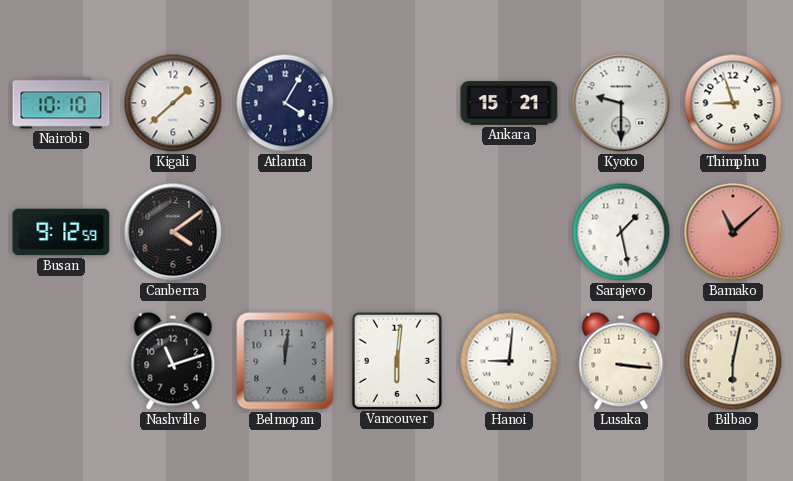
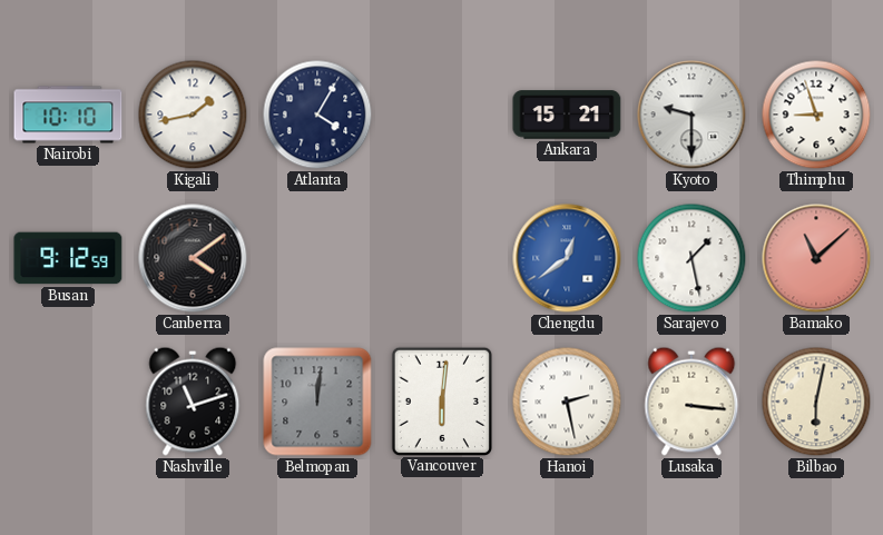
Kigali: 1:38 -> 1:43
Chengdu: none -> 12:39
Hanoi: 9:01 -> 2:28
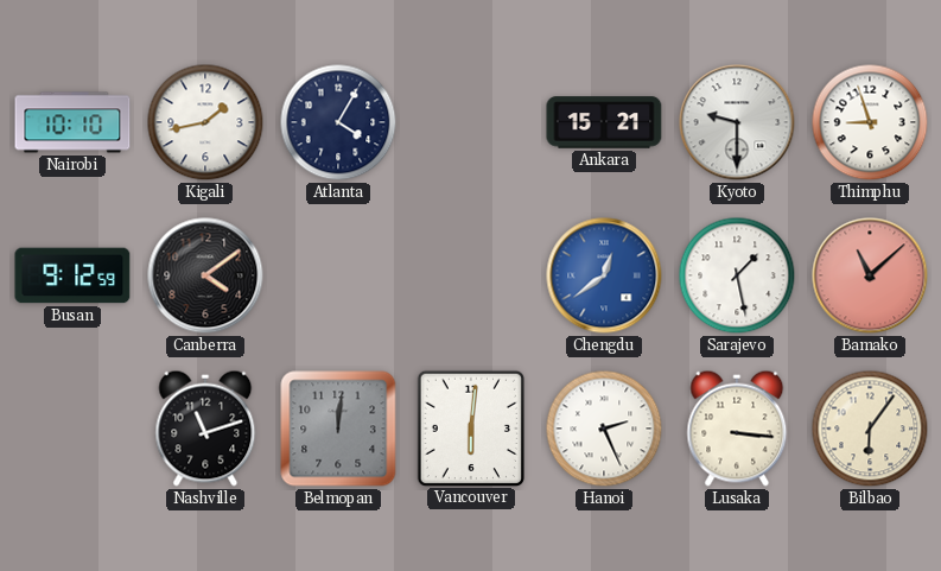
Hanoi: 2:28 -> 2:26
Bilbao: 6:02 -> 6:06
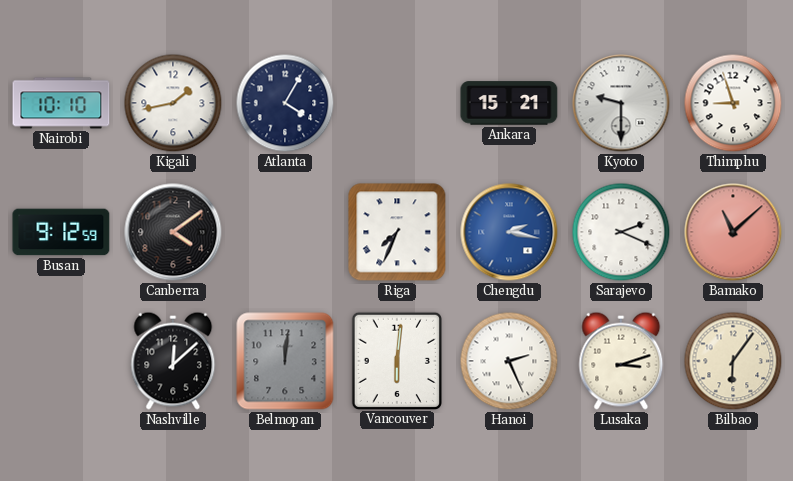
Riga: none -> 7:34
Chengdu: 12:39 -> 2:17
Sarajevo: 1:28 -> 2:19
Nashville: 11:12 -> 12:08
Lusaka: 3:16 -> 3:12
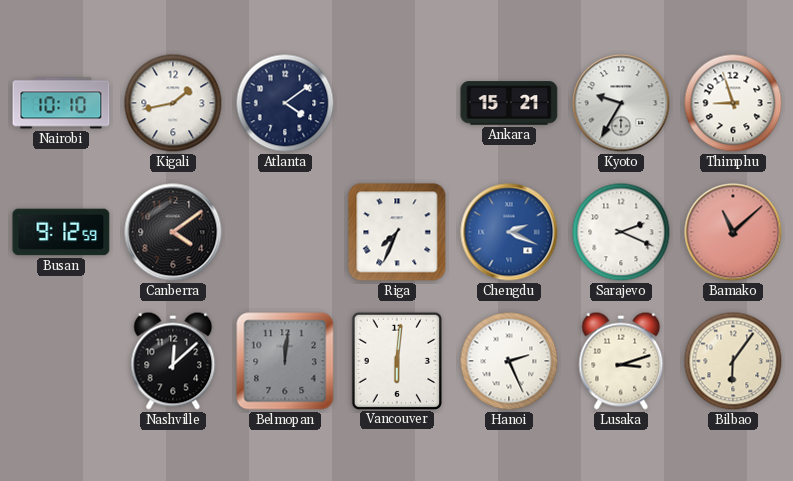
Atlanta: 4:05 -> 4:09
Kyoto: 9:30 -> 9:35
Chengdu: 2:17 -> 2:19
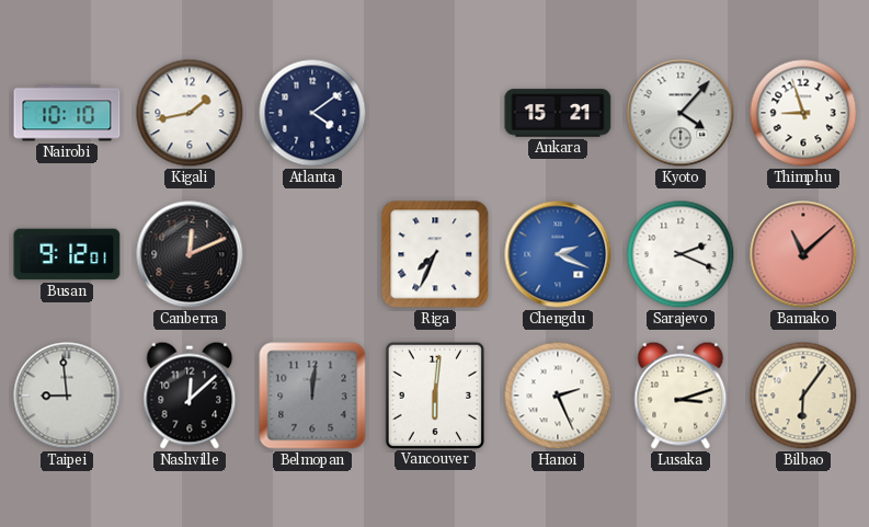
Kyoto: 9:35 -> 4:07
Busan: 9:12:59 -> 9:12:01
Canberra: 4:09 -> 12:11
Taipei: none -> 8:59
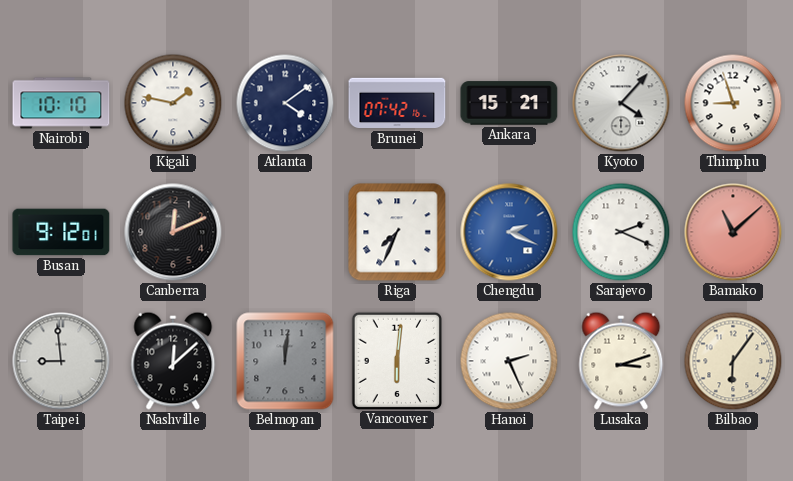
Kigali: 1:43 -> 1:47
Brunei: none -> 07:42
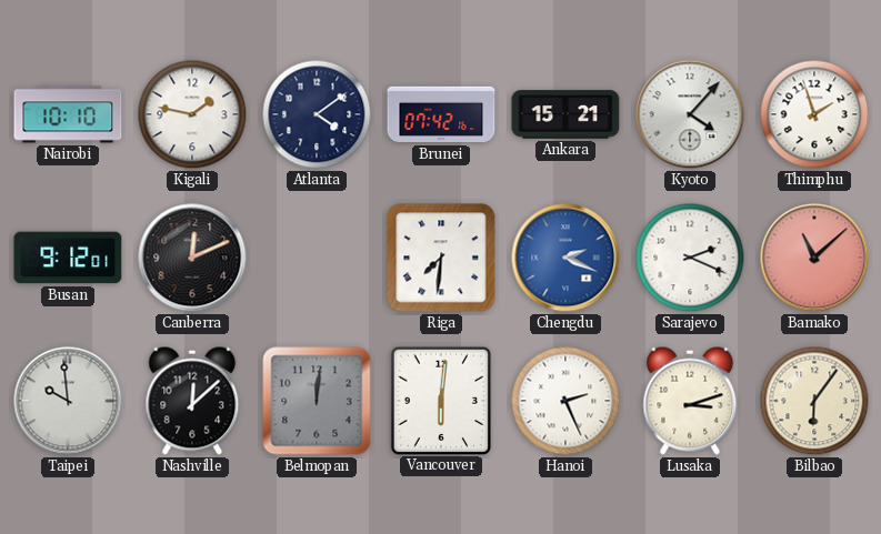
Thimphu: 8:57 -> 1:57
Riga: 7:34 -> 7:31
Taipei: 8:59 -> 9:59
